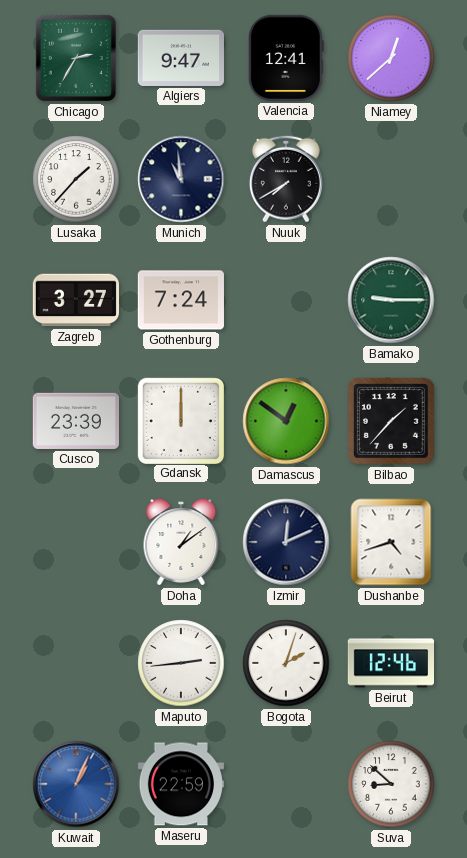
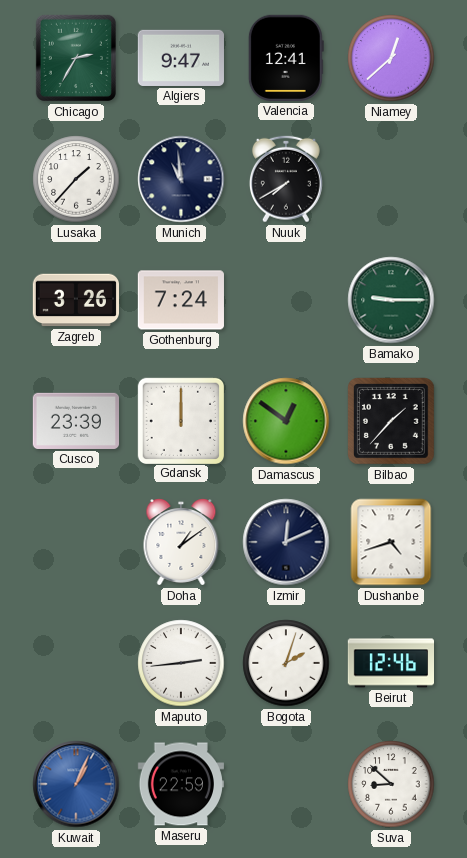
Zagreb: 3:27 -> 3:26
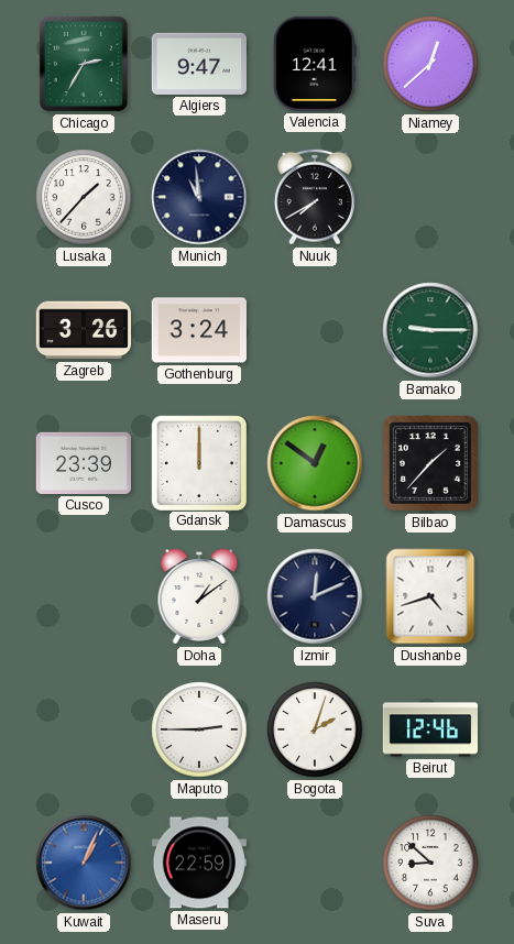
Gothenburg: 7:24 -> 3:24
Maputo: 2:44 -> 2:45
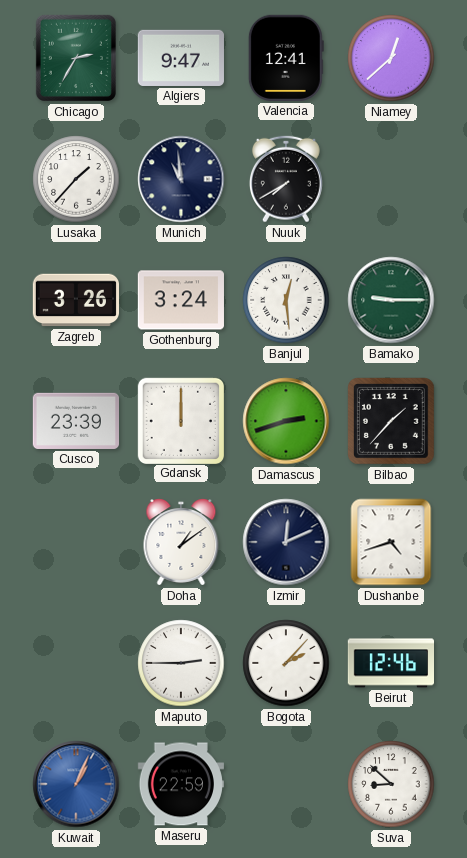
Banjul: none -> 12:29
Damascus: 12:51 -> 2:42
Bogota: 2:03 -> 2:07
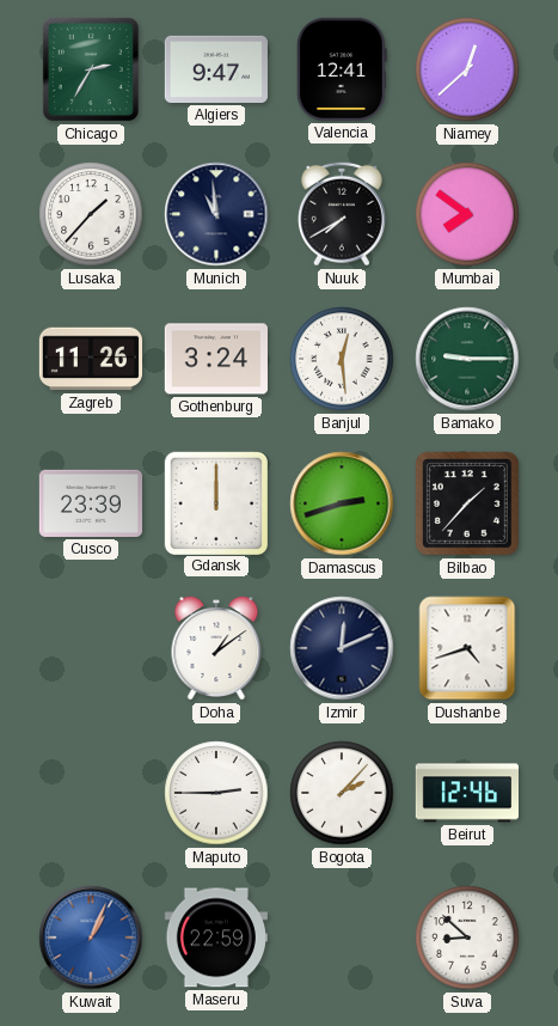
Mumbai: none -> 7:51
Zagreb: 3:26 -> 11:26
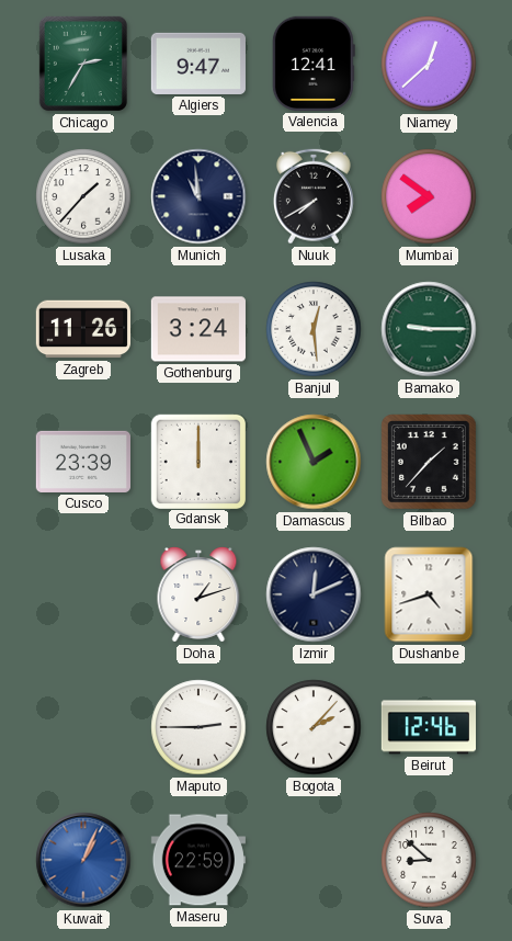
Damascus: 2:42 -> 1:56
Doha: 1:09 -> 1:12
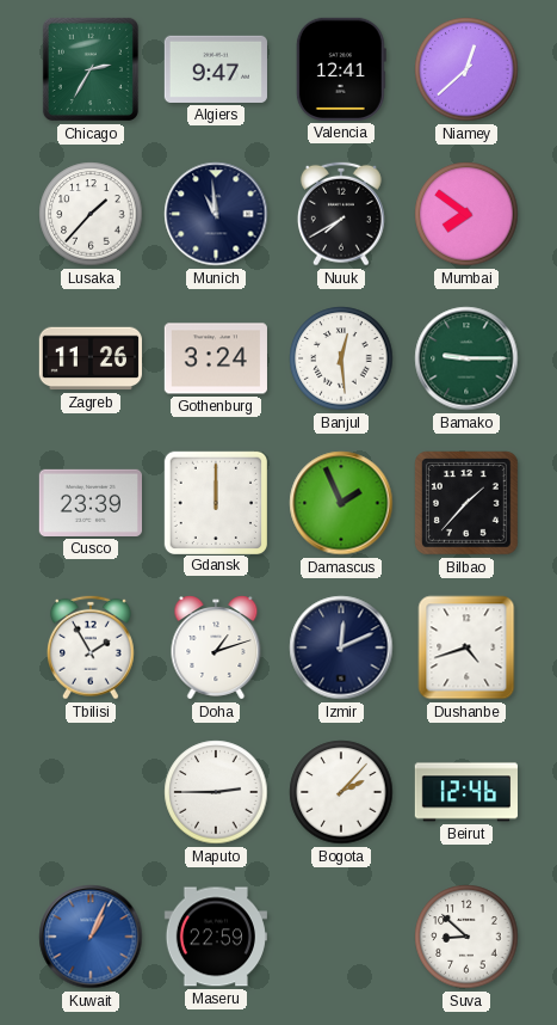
Tbilisi: none -> 1:55
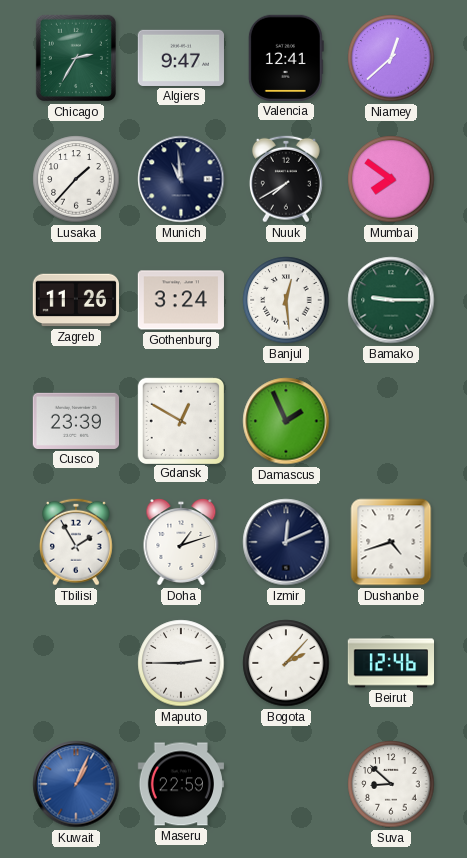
Gdansk: 12:00 -> 12:50
Bilbao: 1:37 -> none
